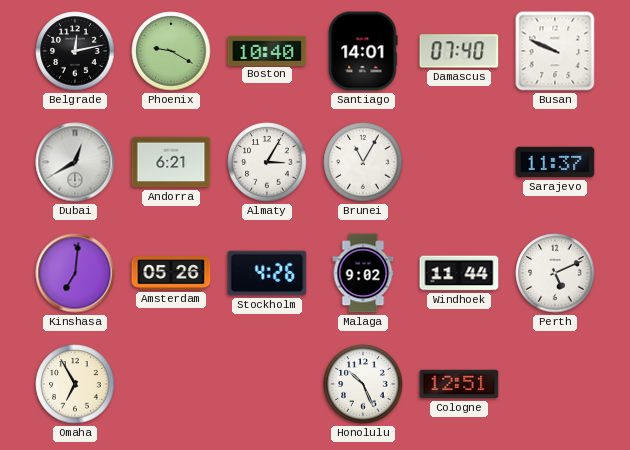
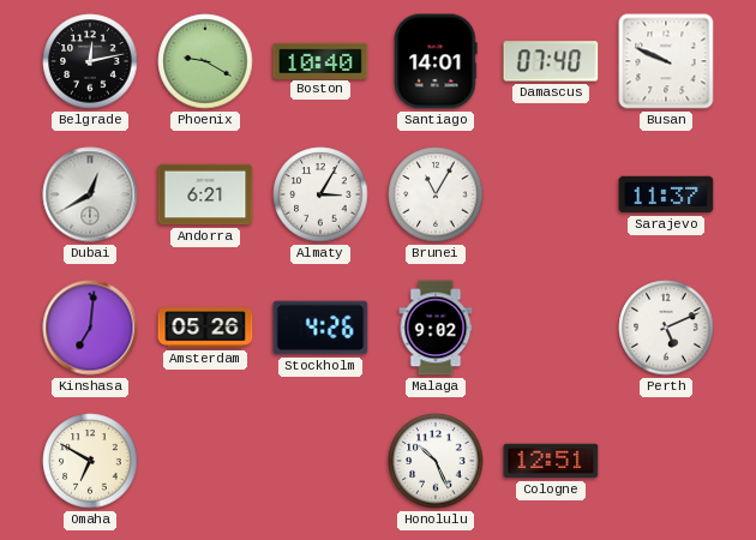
Windhoek: 11:44 -> none
Omaha: 6:55 -> 6:50
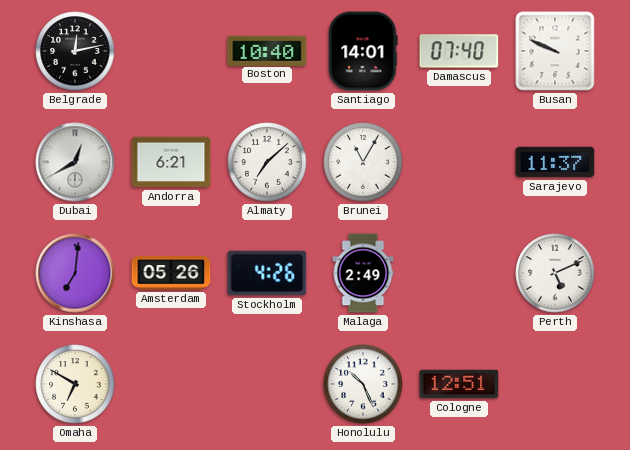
Phoenix: 9:20 -> none
Almaty: 3:05 -> 7:08
Malaga: 9:02 -> 2:49
